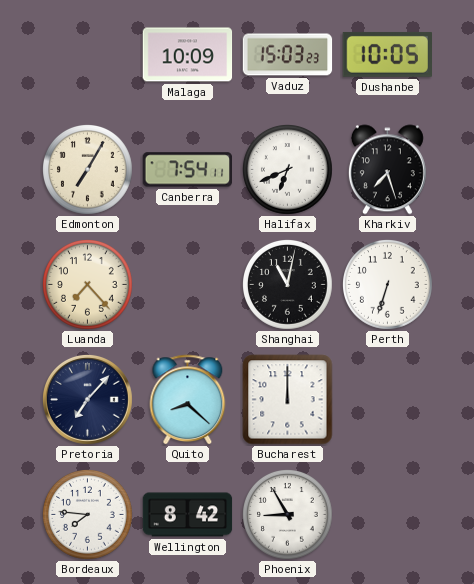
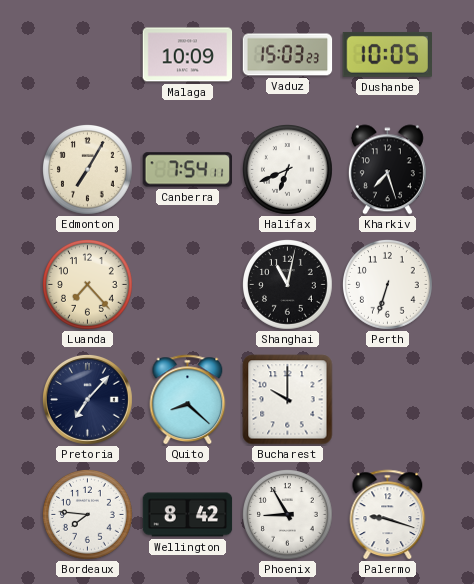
Bucharest: 12:00 -> 10:00
Palermo: none -> 9:18
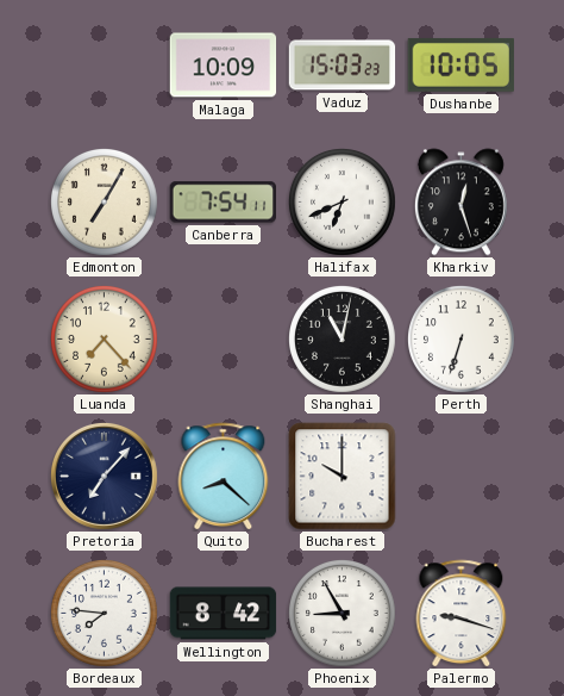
Kharkiv: 7:27 -> 12:27
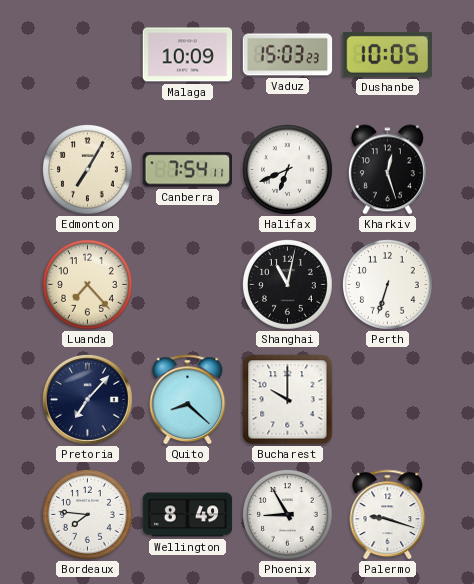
Wellington: 8:42 -> 8:49
